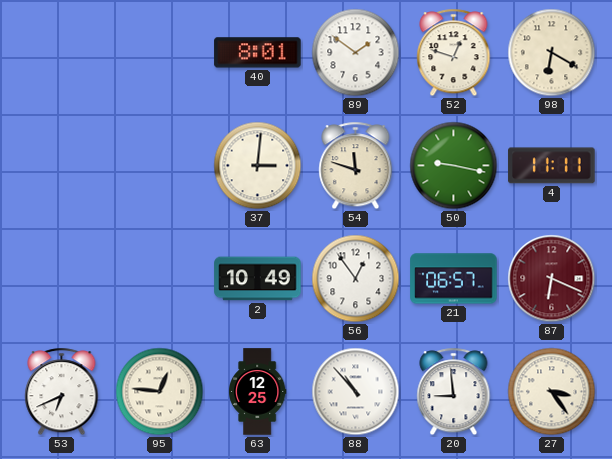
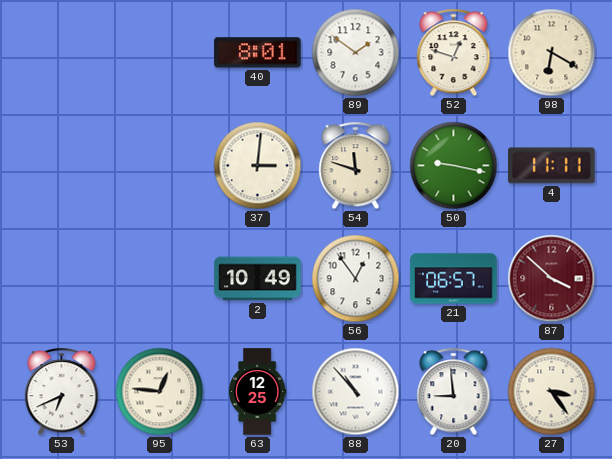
87: 6:19 -> 3:52
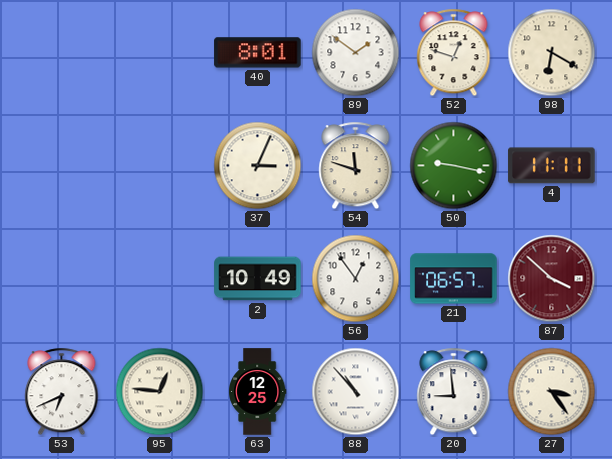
37: 3:01 -> 3:04
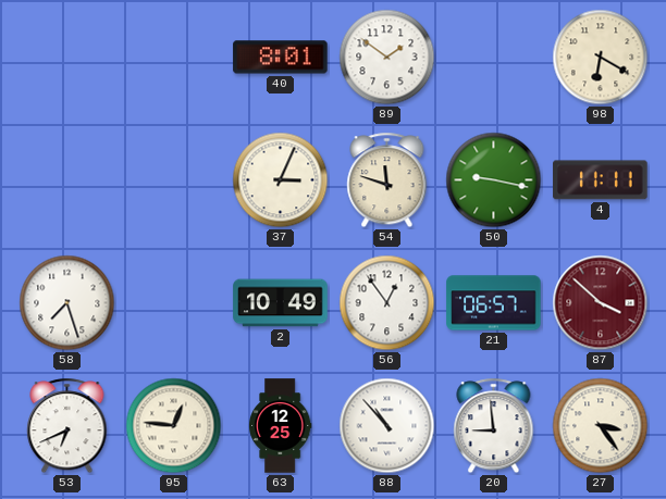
52: 12:48 -> none
58: none -> 7:27
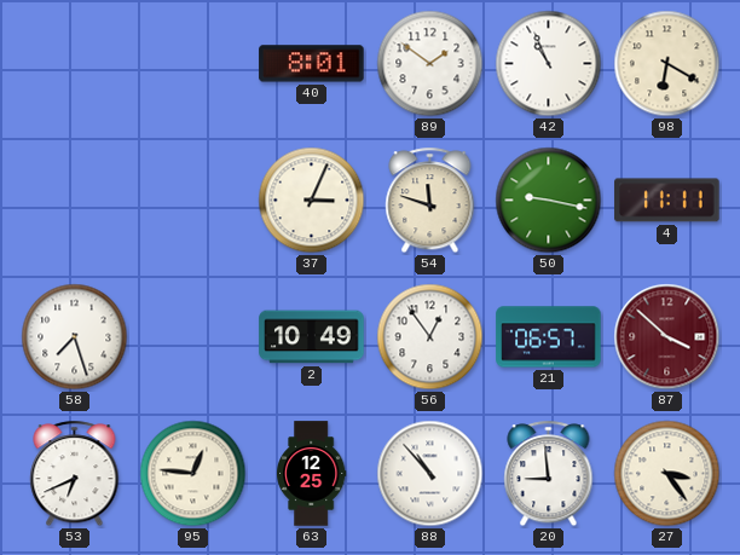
42: none -> 10:56
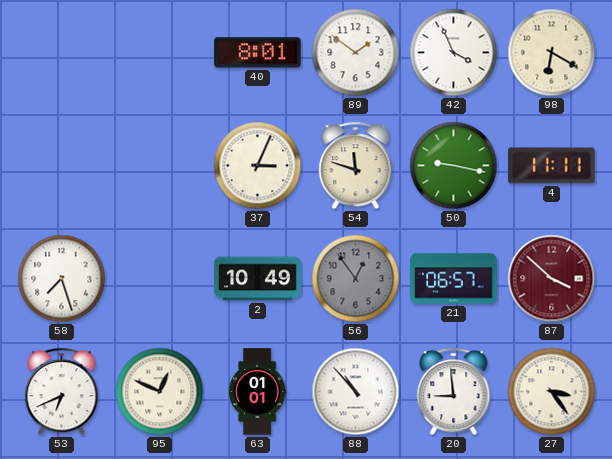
42: 10:56 -> 3:56
56 dial: white -> grey
95: 12:46 -> 12:49
63: 12:25 -> 01:01
